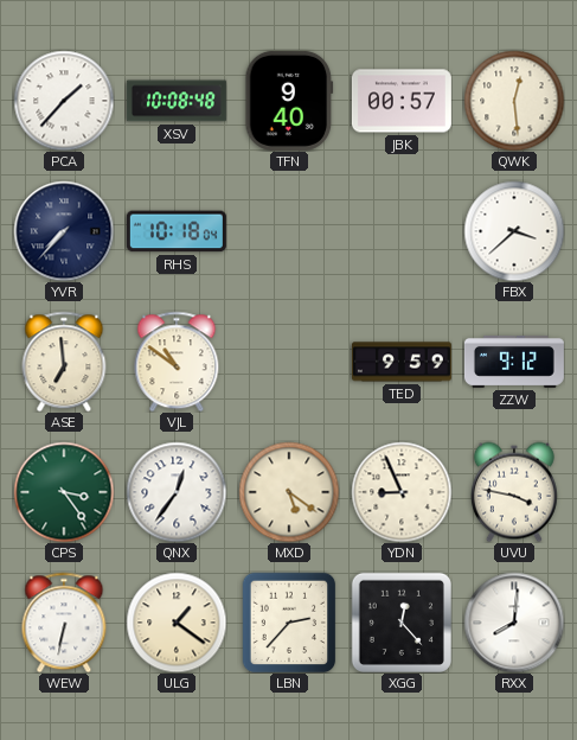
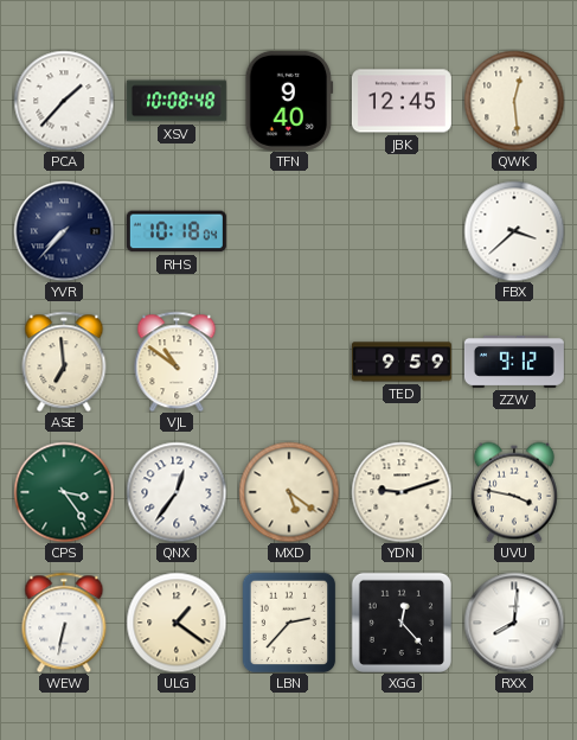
JBK: 00:57 -> 12:45
YDN: 8:56 -> 9:12
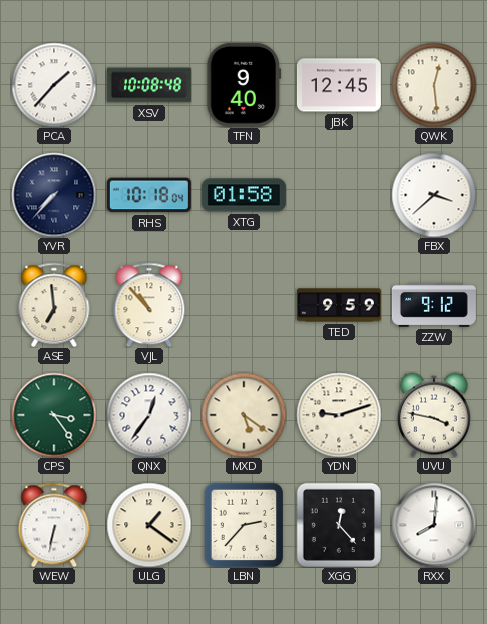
XTG: none -> 01:58
VJL: 10:51 -> 10:53
